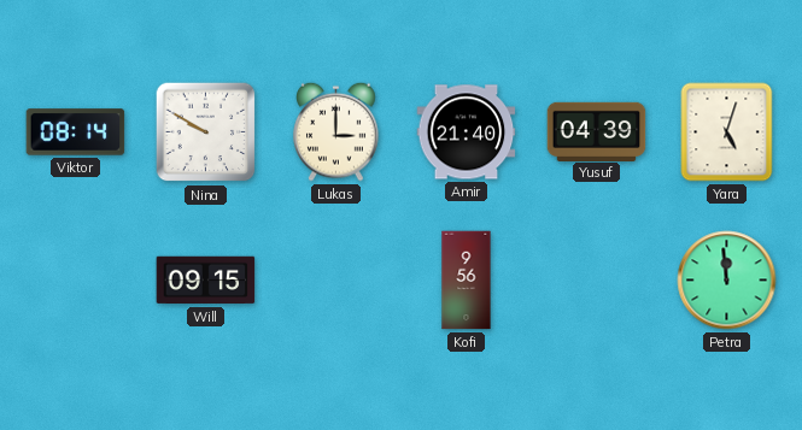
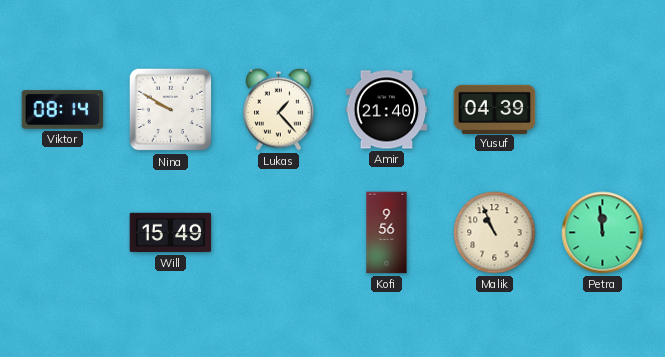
Lukas: 3:00 -> 1:23
Yara: 5:03 -> none
Will: 09:15 -> 15:49
Malik: none -> 10:56
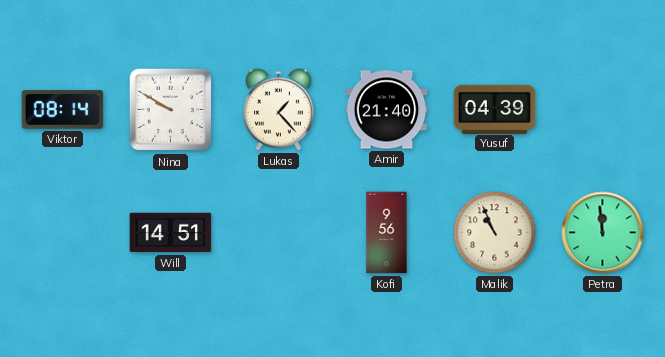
Will: 15:49 -> 14:51
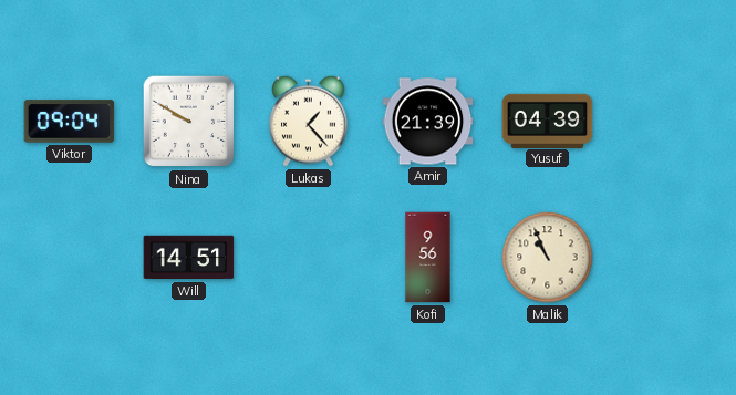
Viktor: 08:14 -> 09:04
Amir: 21:40 -> 21:39
Petra: 11:59 -> none
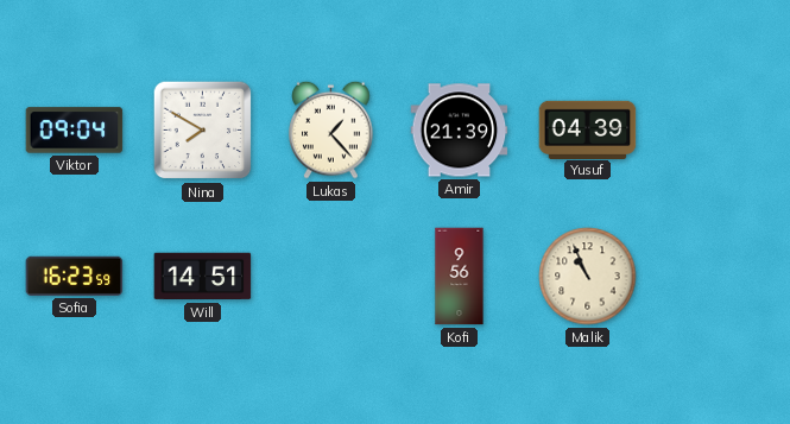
Nina: 9:50 -> 7:50
Sofia: none -> 16:23
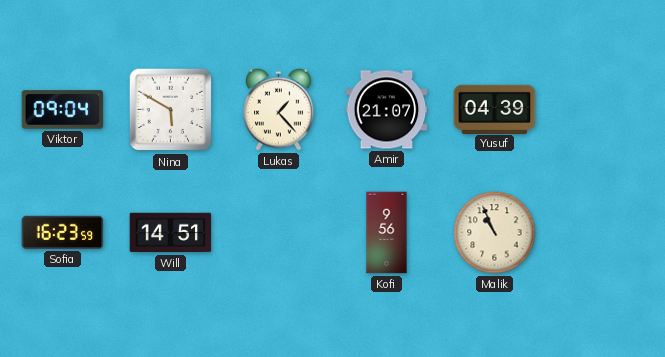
Nina: 7:50 -> 5:50
Amir: 21:39 -> 21:07
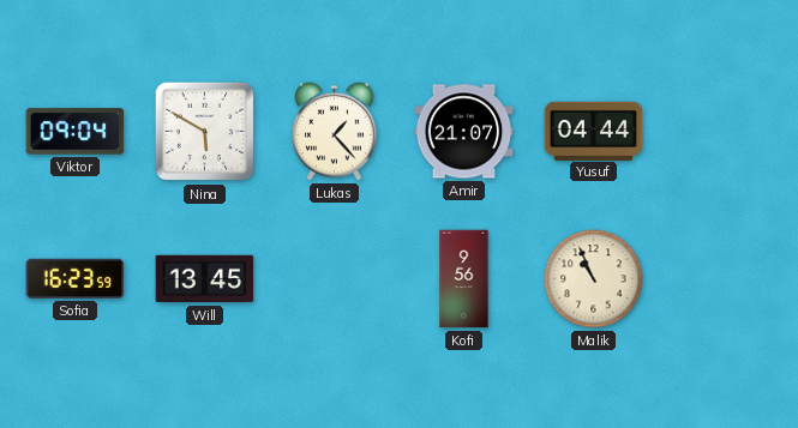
Yusuf: 04:39 -> 04:44
Will: 14:51 -> 13:45
